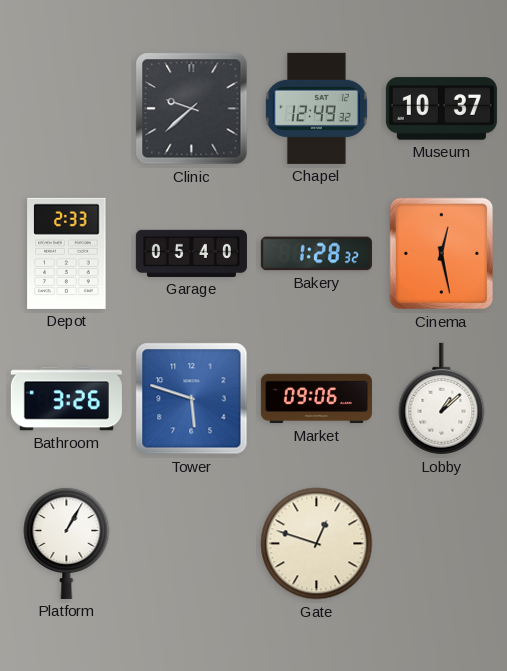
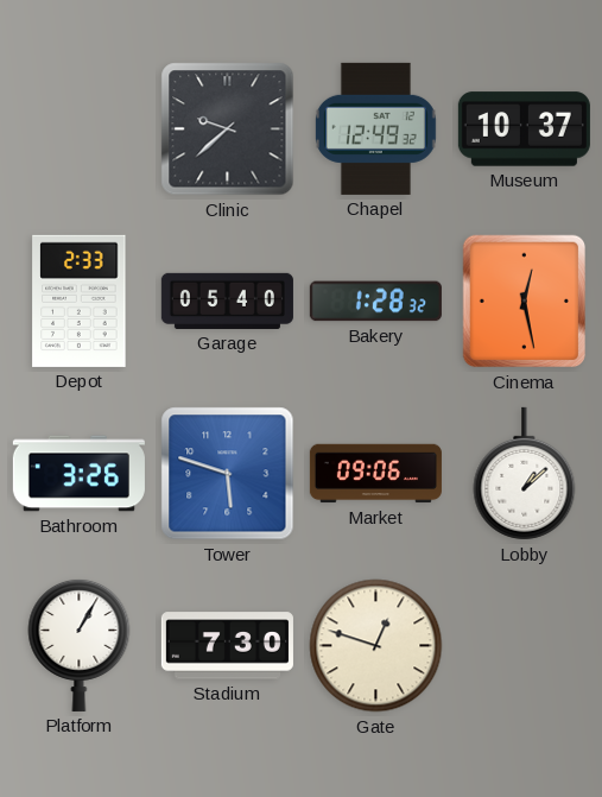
Stadium: none -> 7:30
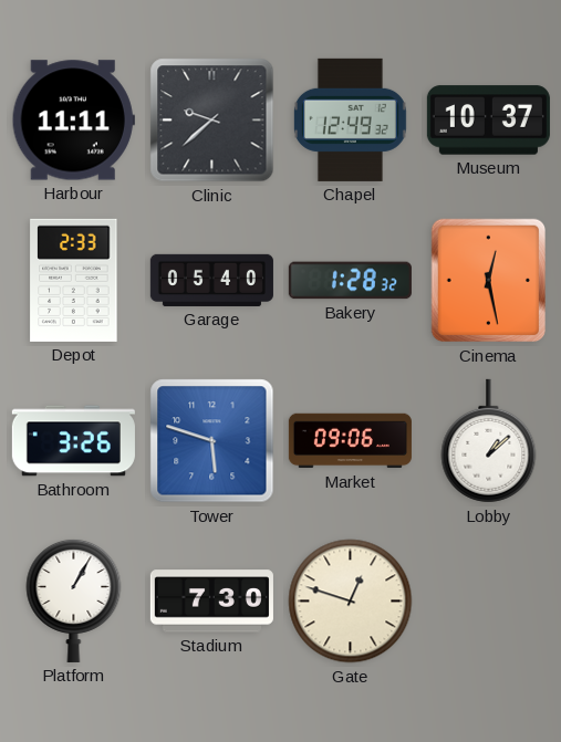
Harbour: none -> 11:11
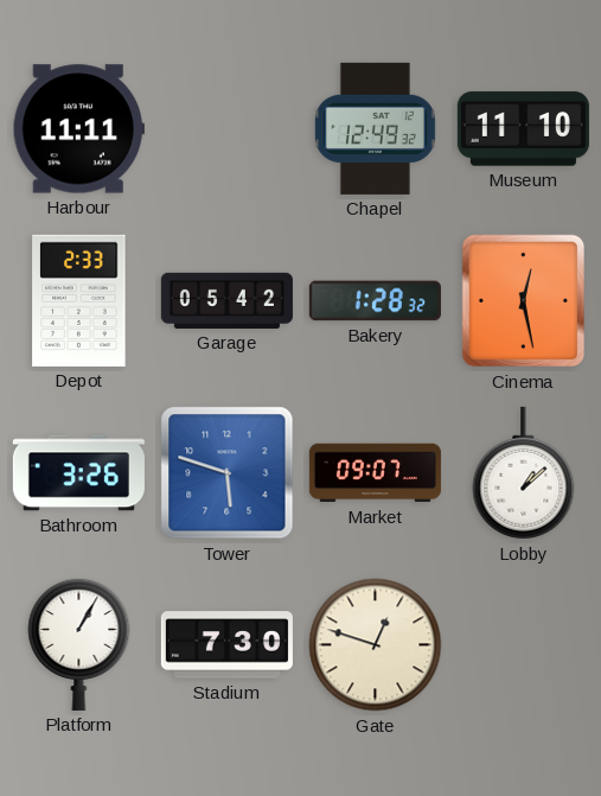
Clinic: 9:38 -> none
Museum: 10:37 -> 11:10
Garage: 05:40 -> 05:42
Market: 09:06 -> 09:07
